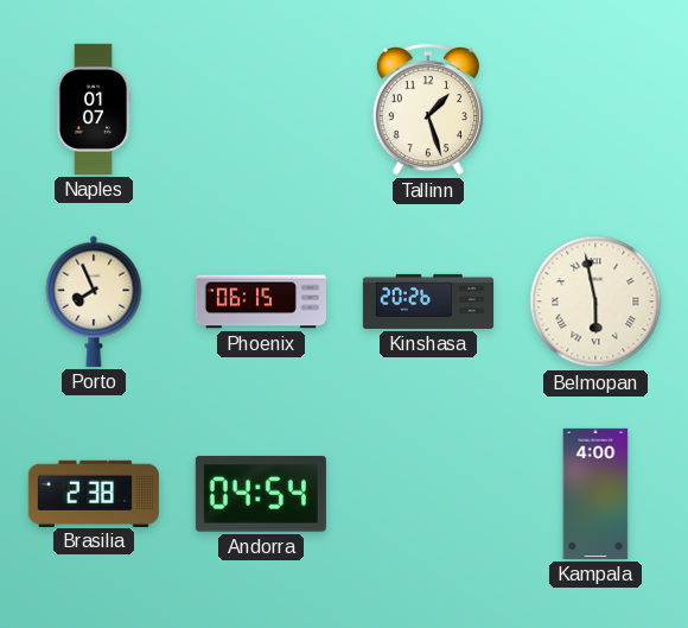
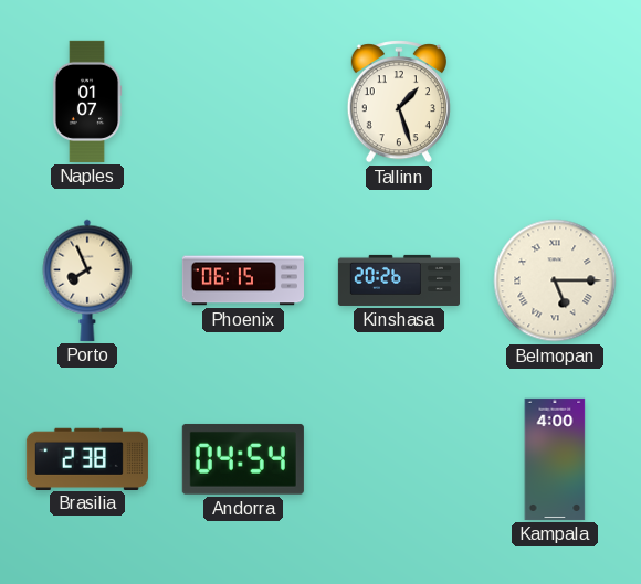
Belmopan: 5:58 -> 5:15
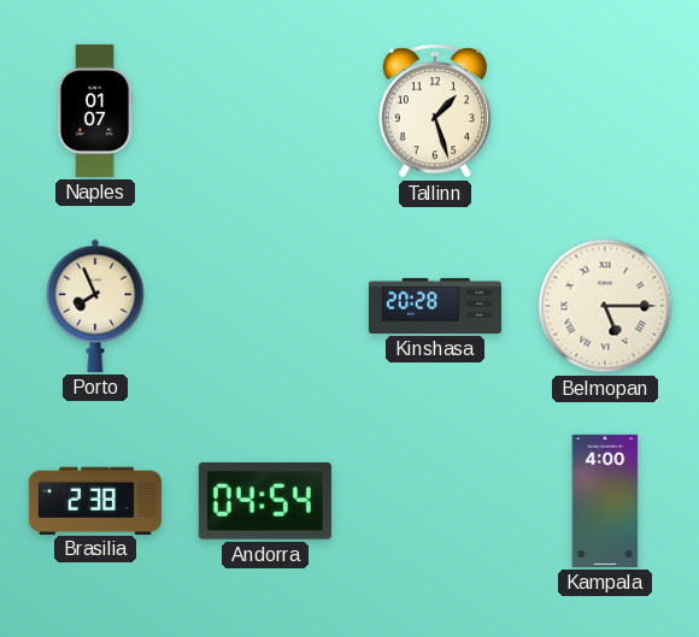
Phoenix: 06:15 -> none
Kinshasa: 20:26 -> 20:28
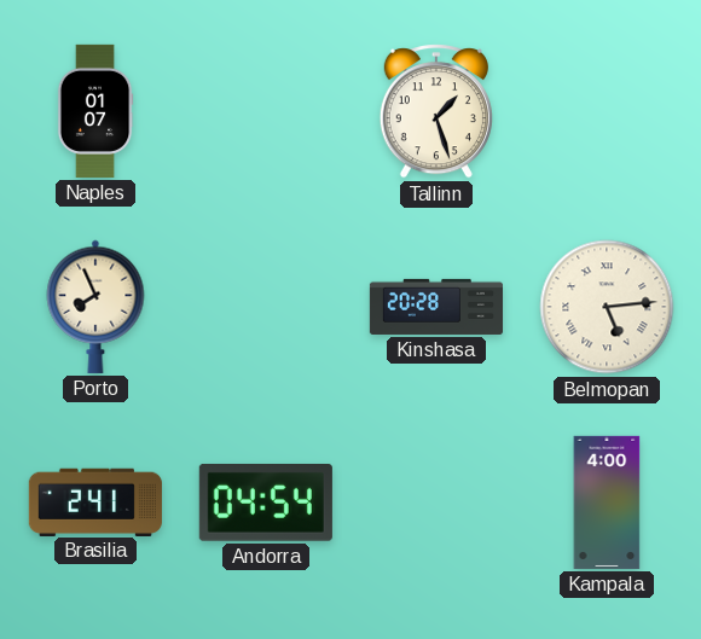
Belmopan: 5:15 -> 5:14
Brasilia: 2:38 -> 2:41
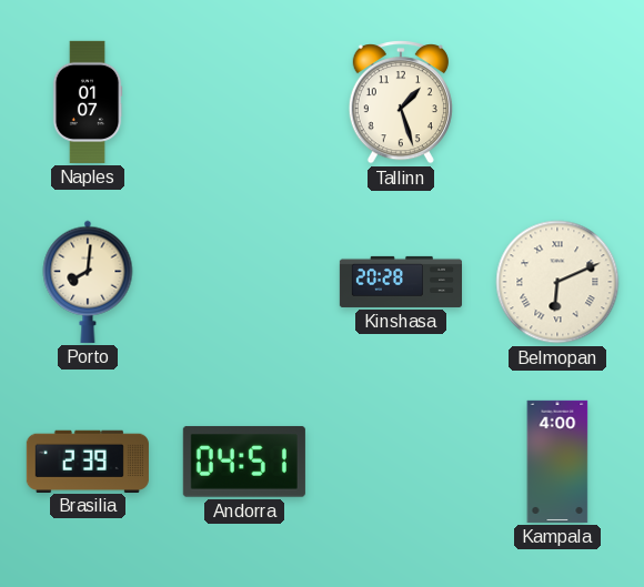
Porto: 7:56 -> 8:01
Belmopan: 5:14 -> 6:11
Brasilia: 2:41 -> 2:39
Andorra: 04:54 -> 04:51
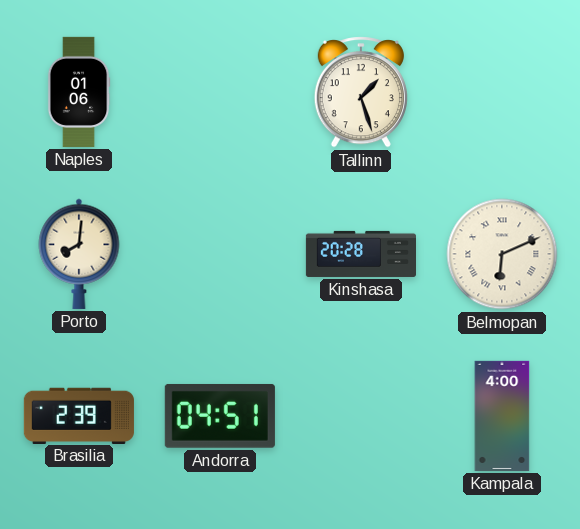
Naples: 01:07 -> 01:06
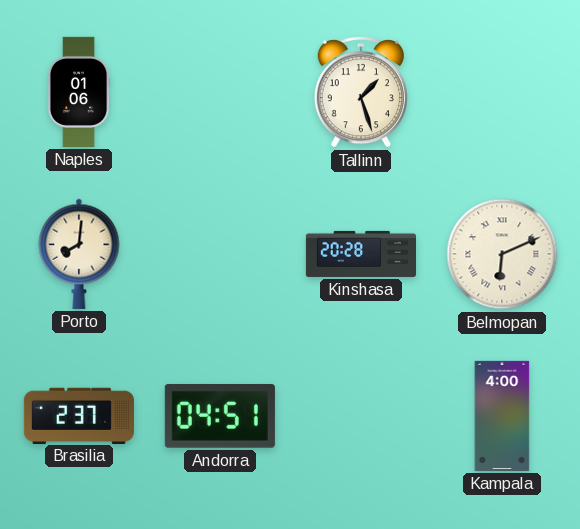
Brasilia: 2:39 -> 2:37
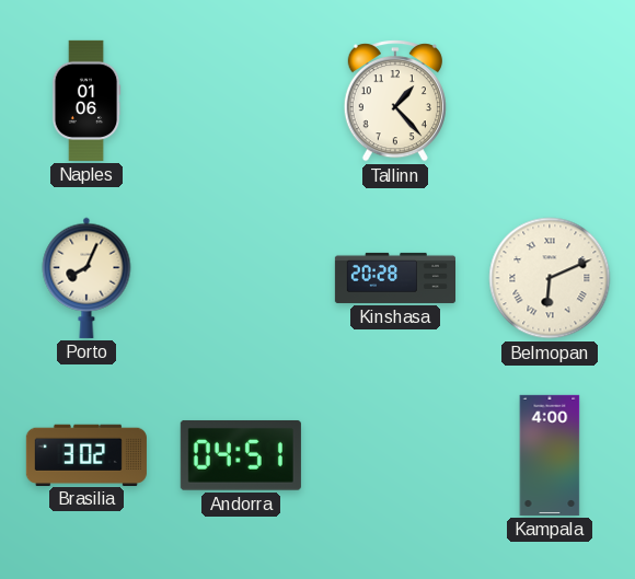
Tallinn: 1:27 -> 1:23
Porto: 8:01 -> 8:04
Brasilia: 2:37 -> 3:02
